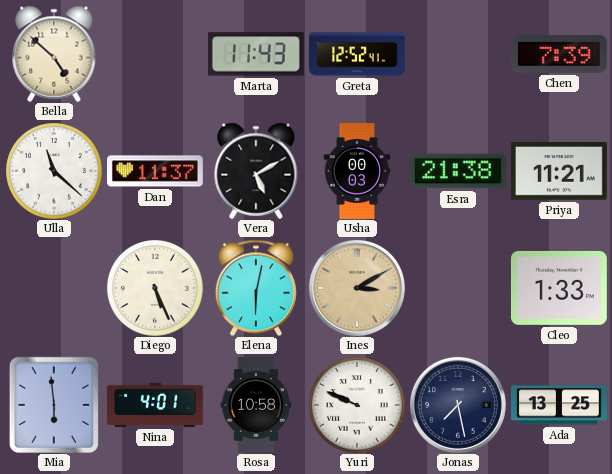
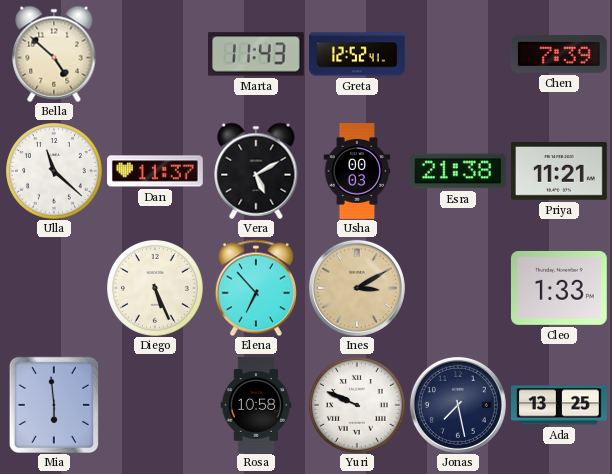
Elena: 6:02 -> 6:53
Nina: 4:01 -> none
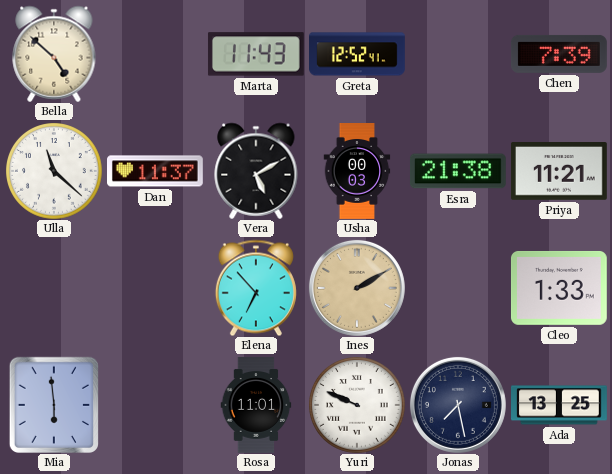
Diego: 5:26 -> none
Ines: 3:10 -> 2:10
Rosa: 10:58 -> 11:01
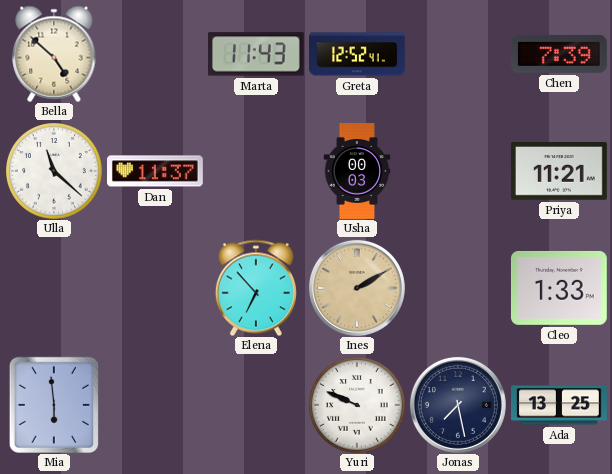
Vera: 5:10 -> none
Esra: 21:38 -> none
Rosa: 11:01 -> none
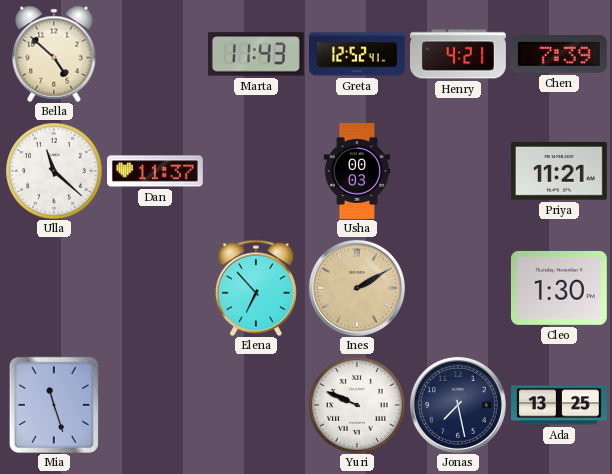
Henry: none -> 4:21
Cleo: 1:33 -> 1:30
Mia: 5:59 -> 11:27
